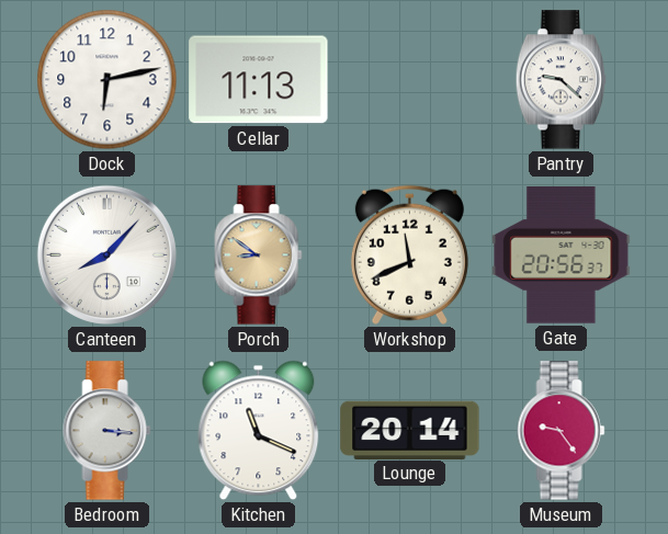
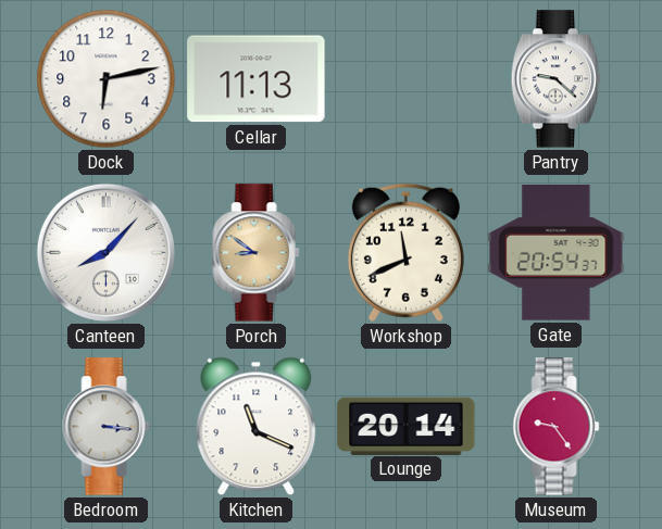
Gate: 20:56 -> 20:54
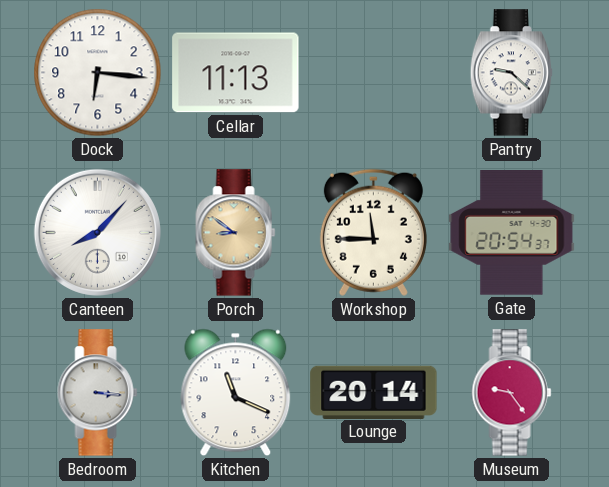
Dock: 6:13 -> 6:16
Workshop: 11:41 -> 11:45
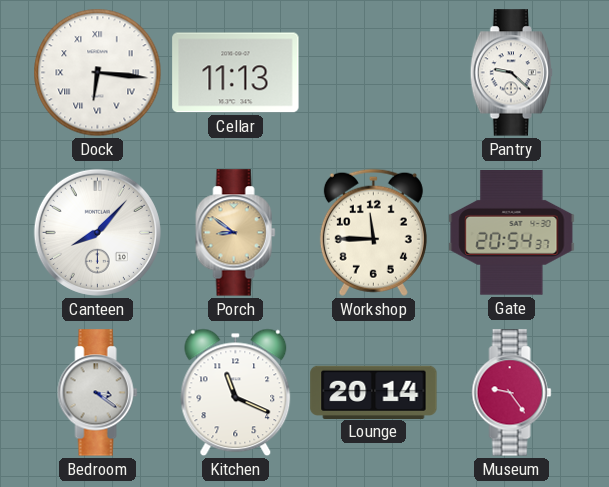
Dock numerals: Arabic -> Roman
Bedroom: 3:16 -> 3:21
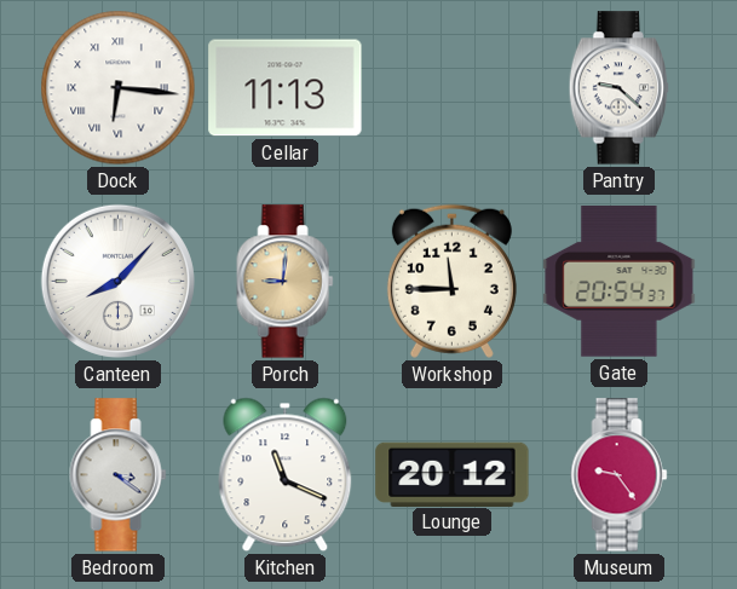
Porch: 8:51 -> 9:01
Lounge: 20:14 -> 20:12
